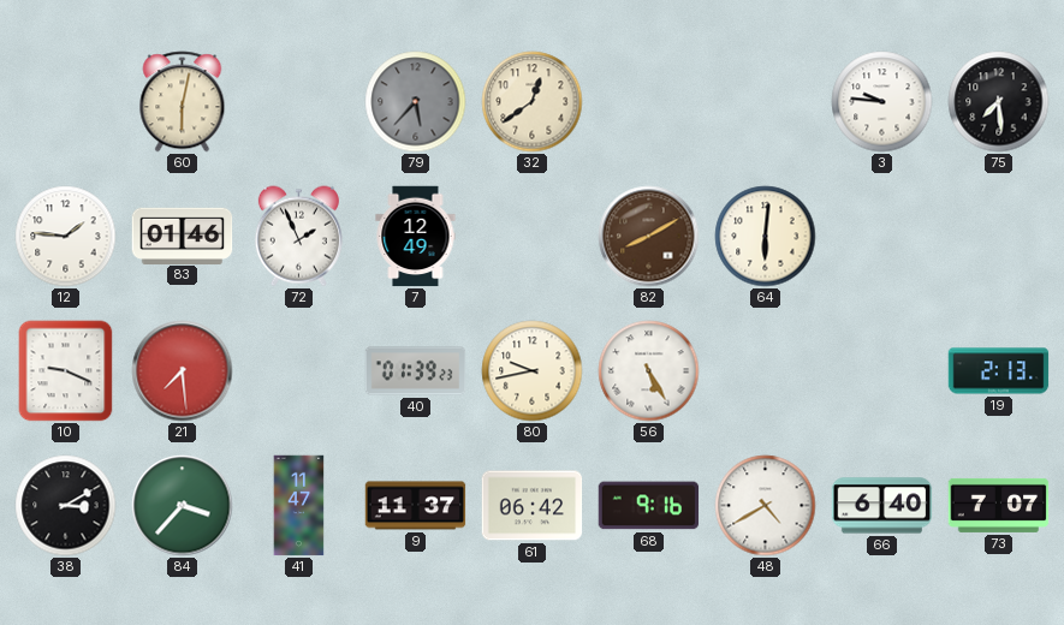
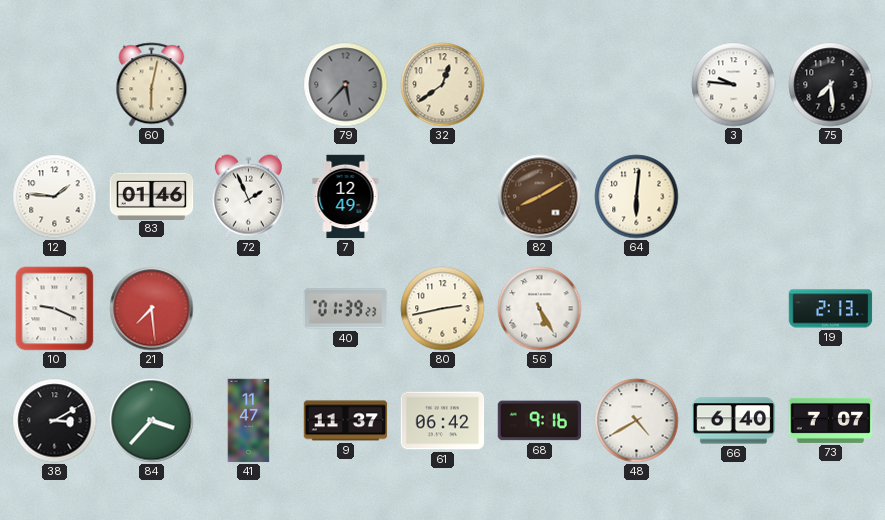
80: 9:43 -> 2:43
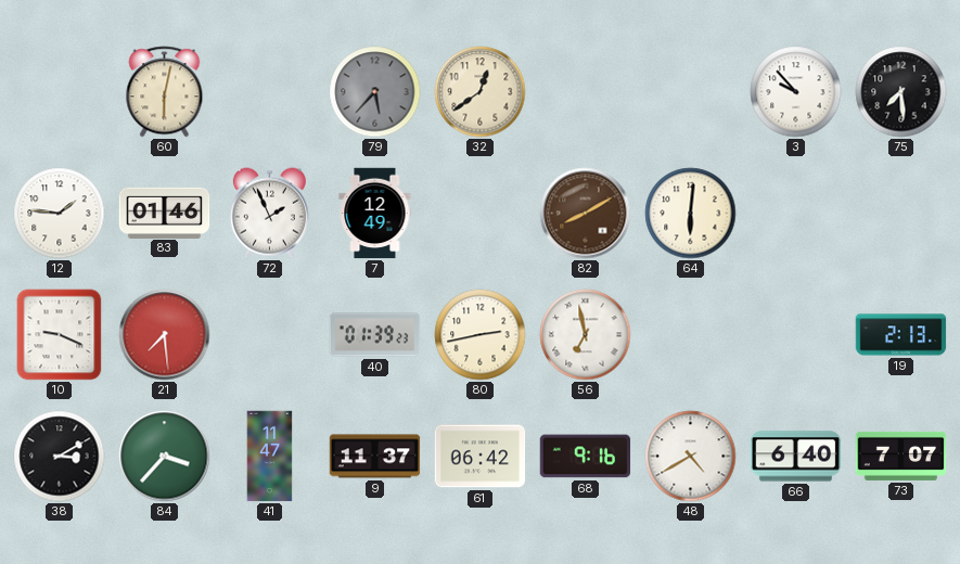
3: 9:46 -> 9:53
56: 5:25 -> 6:58
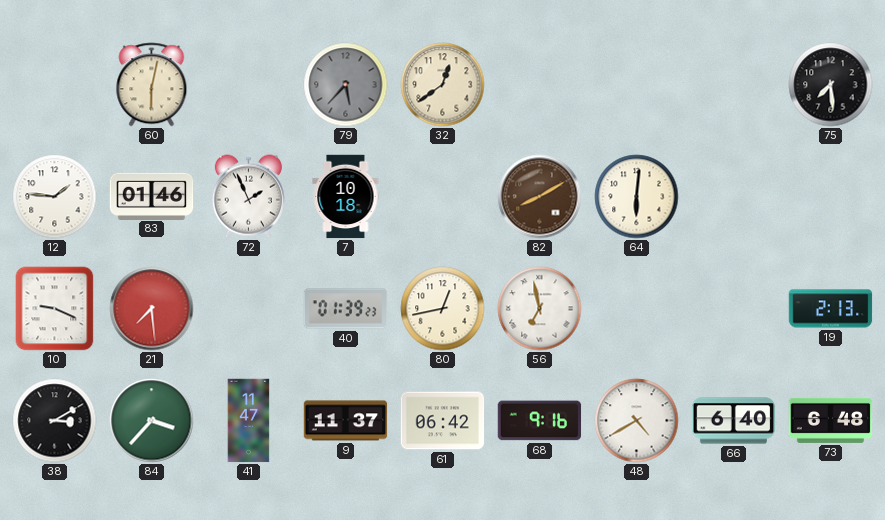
3: 9:53 -> none
7: 12:49 -> 10:18
80: 2:43 -> 12:43
73: 7:07 -> 6:48
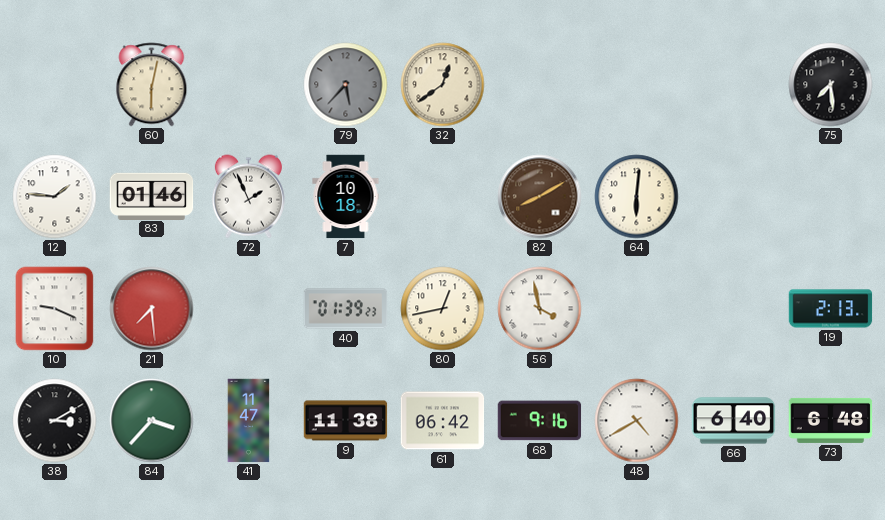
56: 6:58 -> 3:58
9: 11:37 -> 11:38
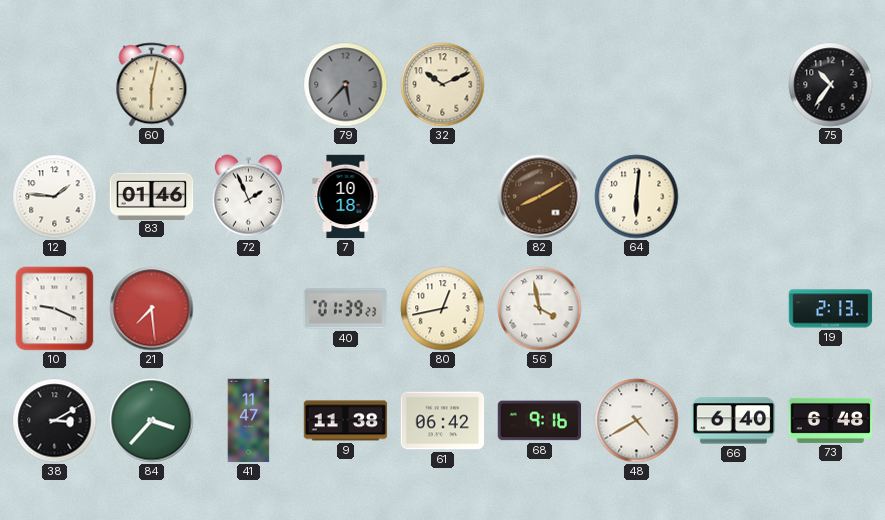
32: 12:39 -> 10:11
75: 7:29 -> 10:36
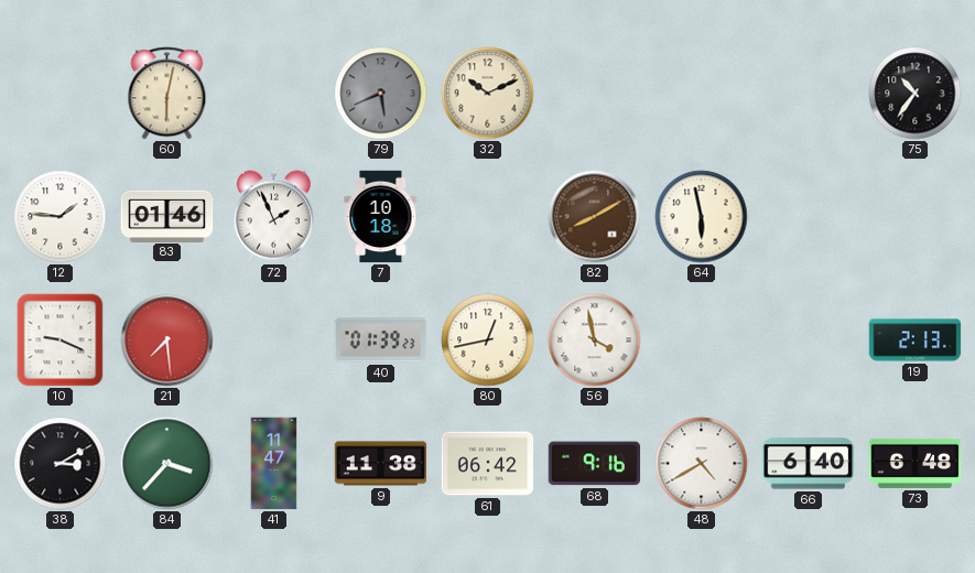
79: 5:37 -> 5:41
64: 6:01 -> 5:58
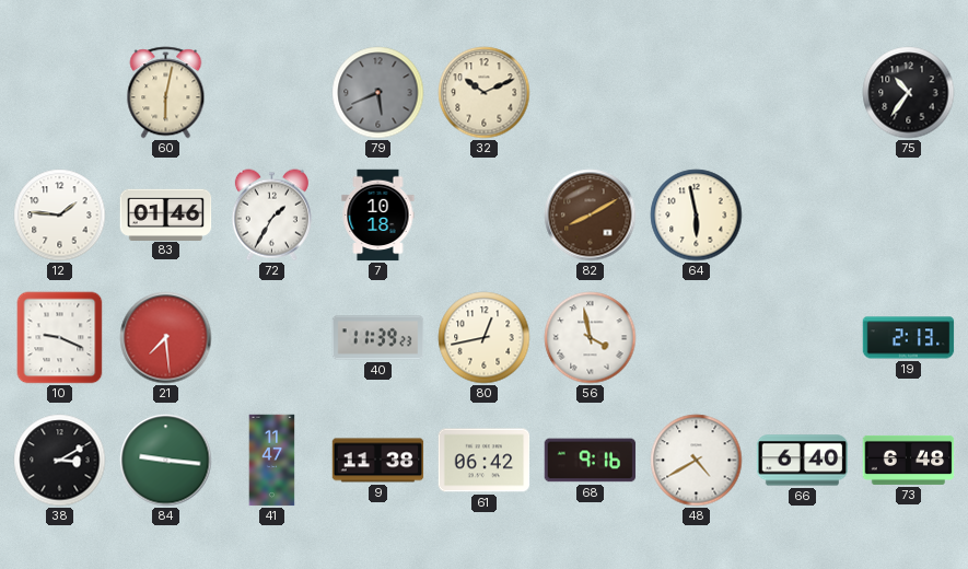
72: 1:56 -> 1:35
40: 01:39 -> 11:39
84: 3:37 -> 9:16
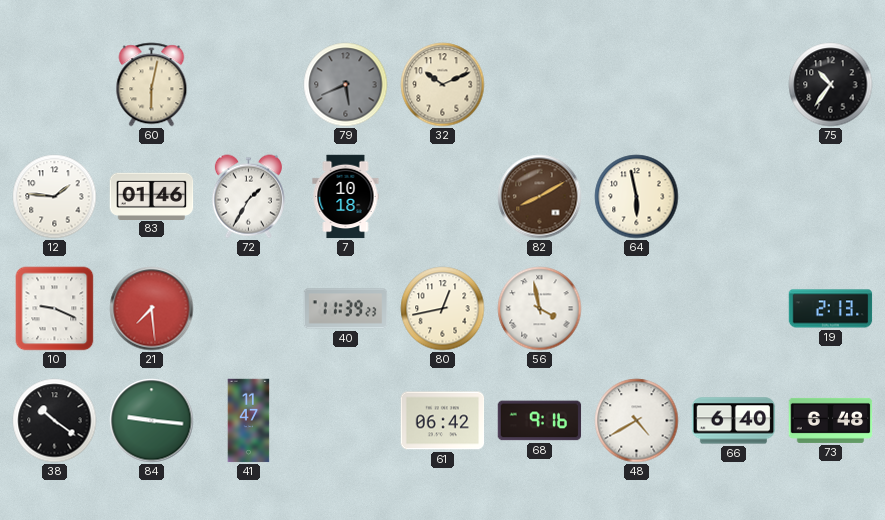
38: 3:10 -> 10:21
9: 11:38 -> none
